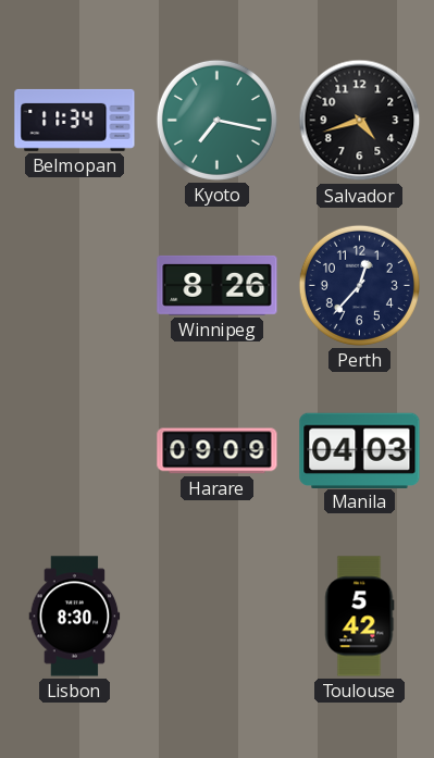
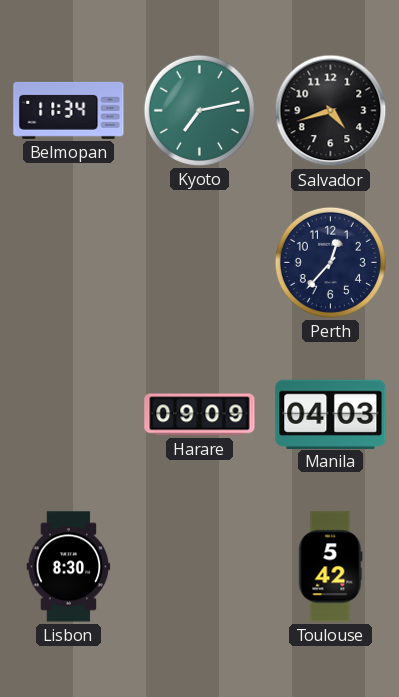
Kyoto: 7:17 -> 7:13
Winnipeg: 8:26 -> none
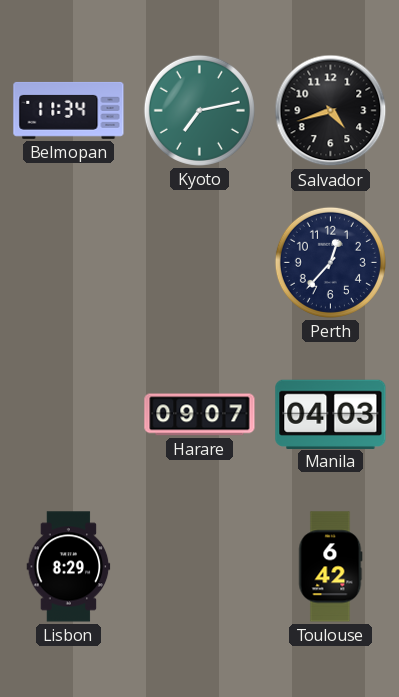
Harare: 09:09 -> 09:07
Lisbon: 8:30 -> 8:29
Toulouse: 5:42 -> 6:42
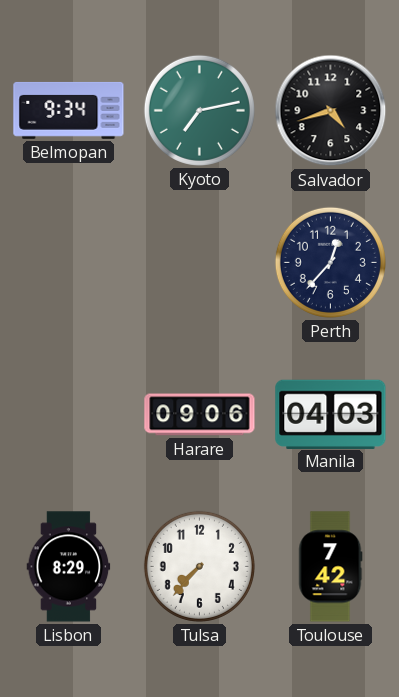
Belmopan: 11:34 -> 9:34
Harare: 09:07 -> 09:06
Tulsa: none -> 7:37
Toulouse: 6:42 -> 7:42
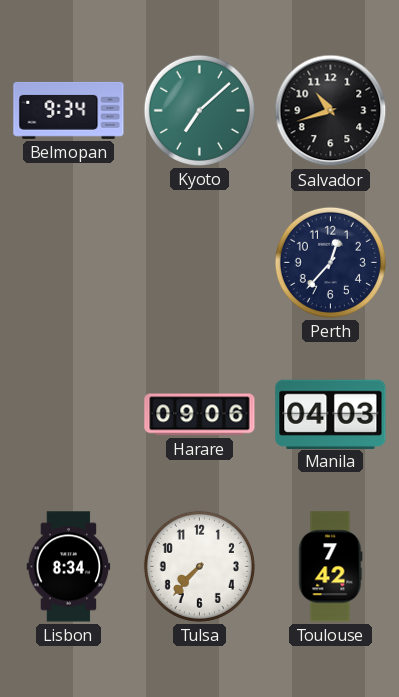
Kyoto: 7:13 -> 7:08
Salvador: 4:42 -> 10:42
Lisbon: 8:29 -> 8:34
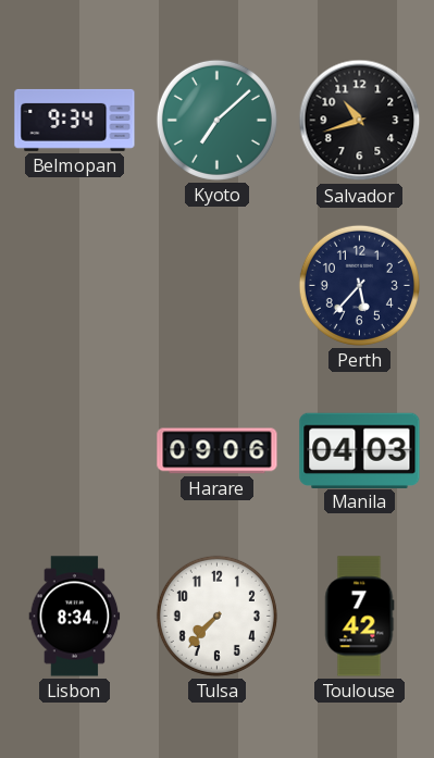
Perth: 12:37 -> 5:37
